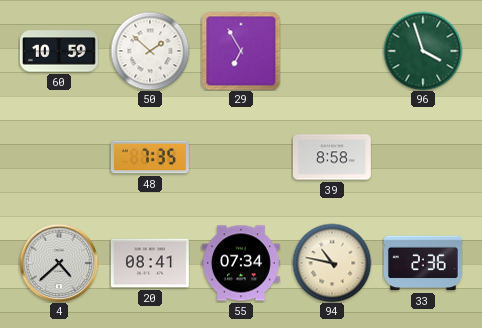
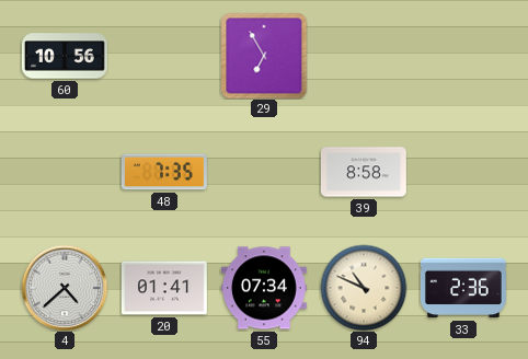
60: 10:59 -> 10:56
50: 1:52 -> none
96: 3:57 -> none
20: 08:41 -> 01:41
94: 10:47 -> 10:49
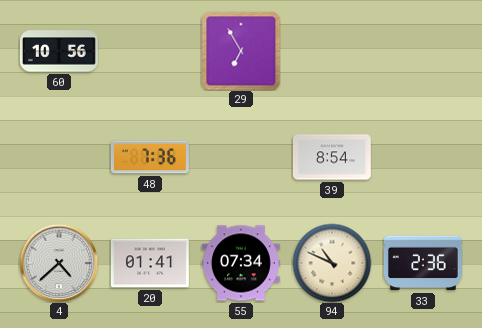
48: 7:35 -> 7:36
39: 8:58 -> 8:54
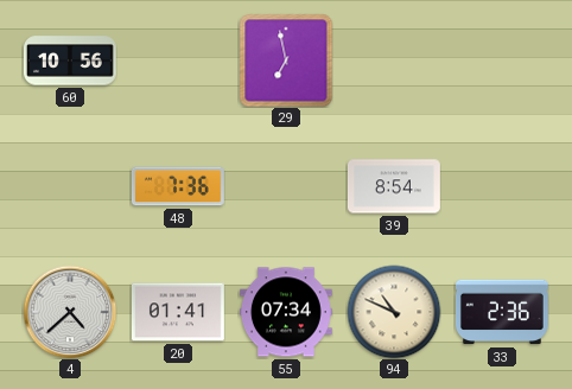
29: 6:55 -> 6:58
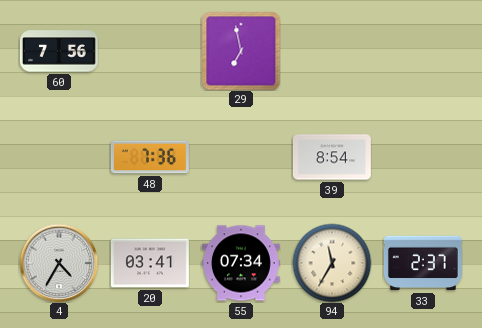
60: 10:56 -> 7:56
4: 4:38 -> 4:35
20: 01:41 -> 03:41
94: 10:49 -> 11:35
33: 2:36 -> 2:37
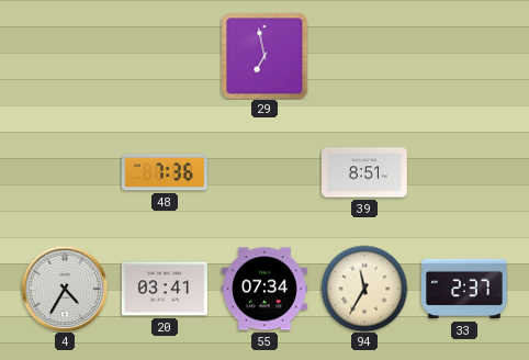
60: 7:56 -> none
39: 8:54 -> 8:51
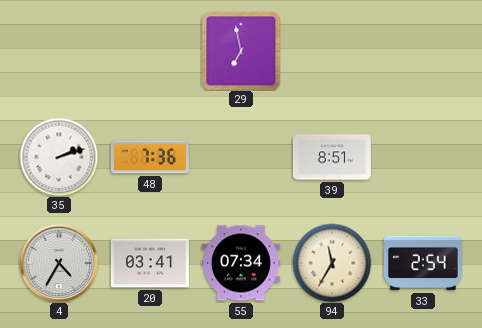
35: none -> 2:12
33: 2:37 -> 2:54
